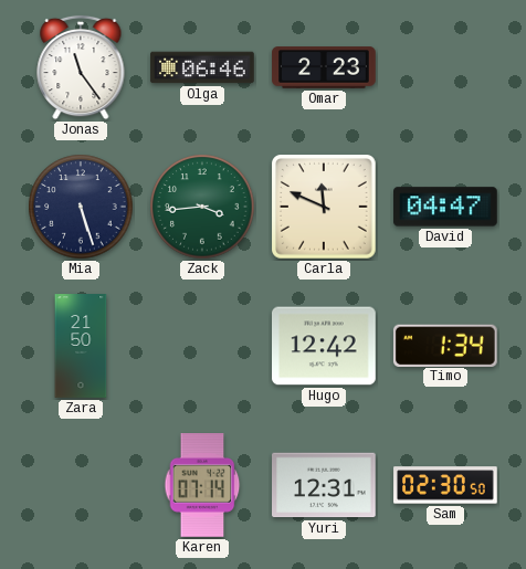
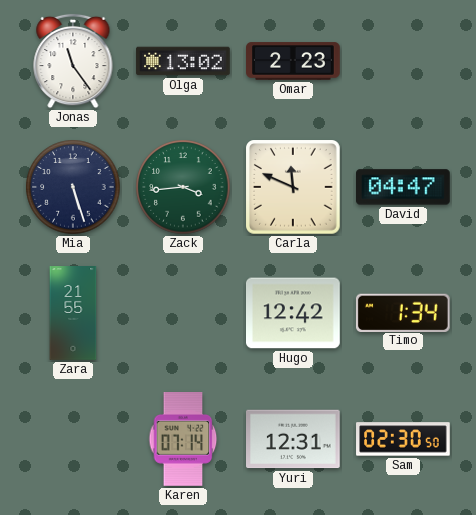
Olga: 06:46 -> 13:02
Zara: 21:50 -> 21:55
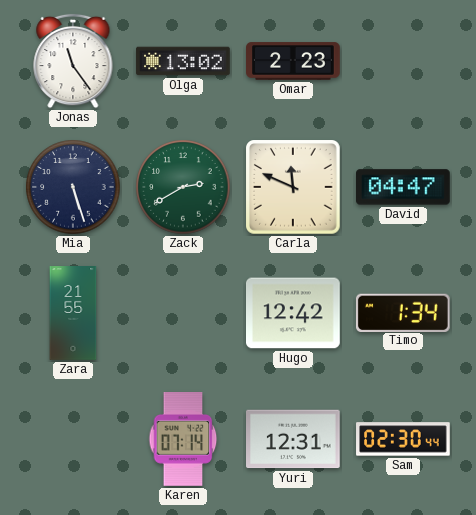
Zack: 3:44 -> 2:40
Sam: 02:30:50 -> 02:30:44
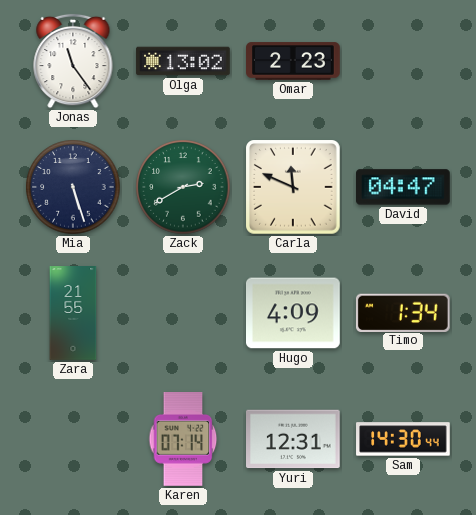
Hugo: 12:42 -> 4:09
Sam: 02:30 -> 14:30
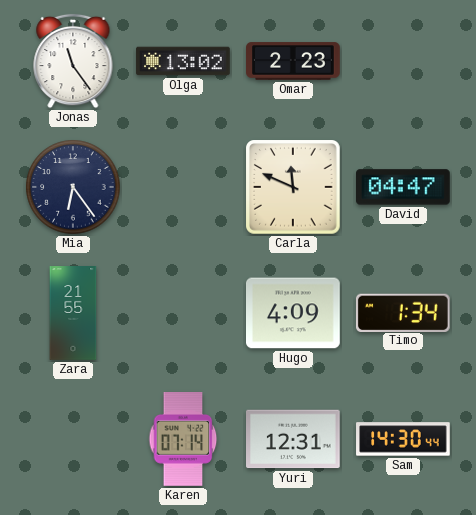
Mia: 5:27 -> 6:24
Zack: 2:40 -> none
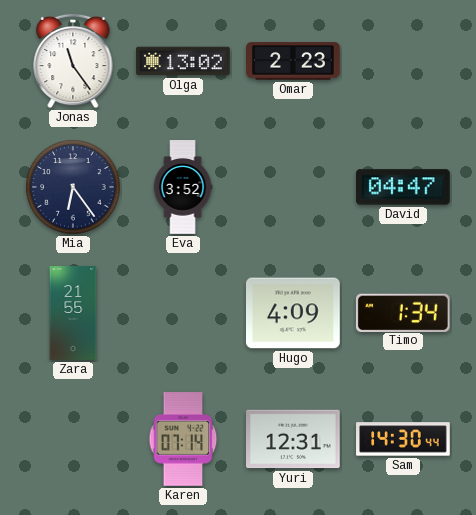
Eva: none -> 3:52
Carla: 11:49 -> none
